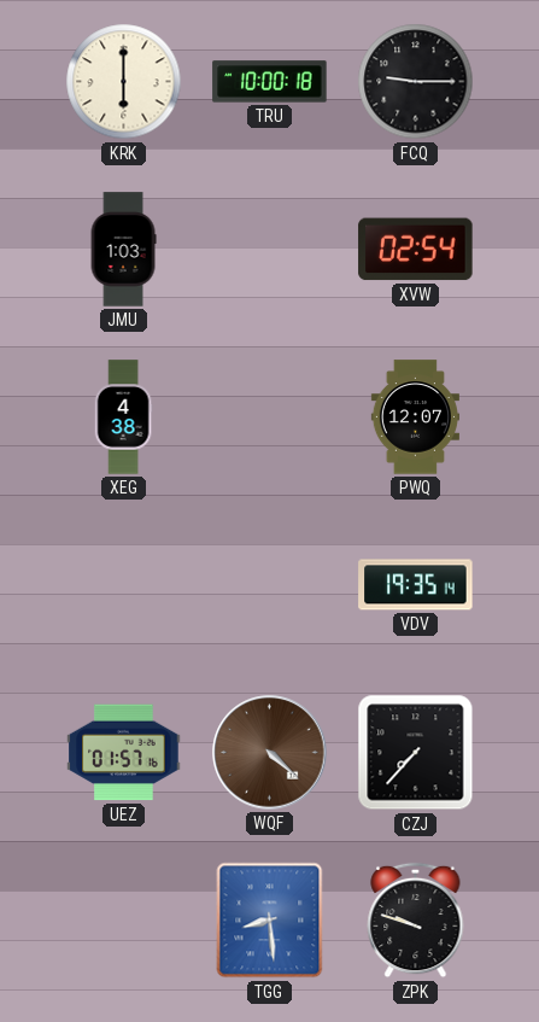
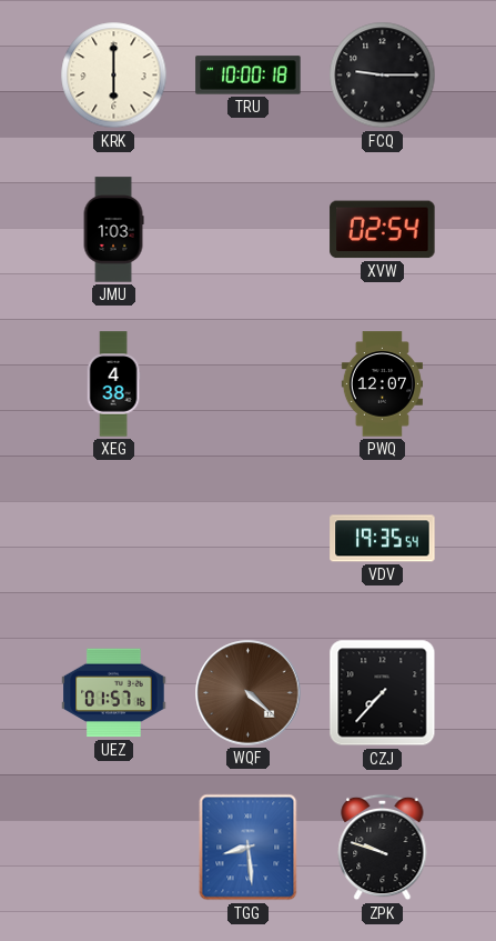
VDV: 19:35:14 -> 19:35:54
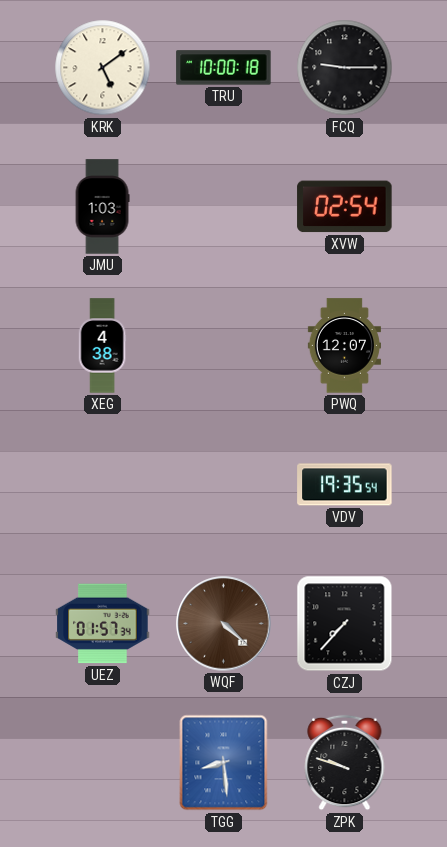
KRK: 6:00 -> 5:09
UEZ: 01:57:16 -> 01:57:34
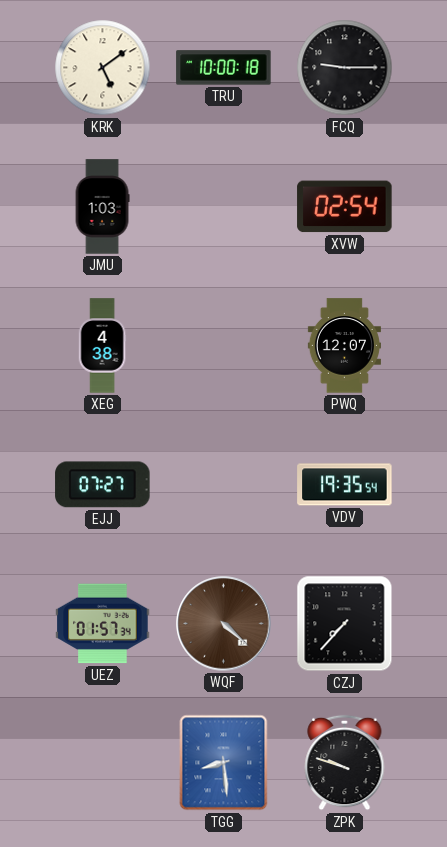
EJJ: none -> 07:27
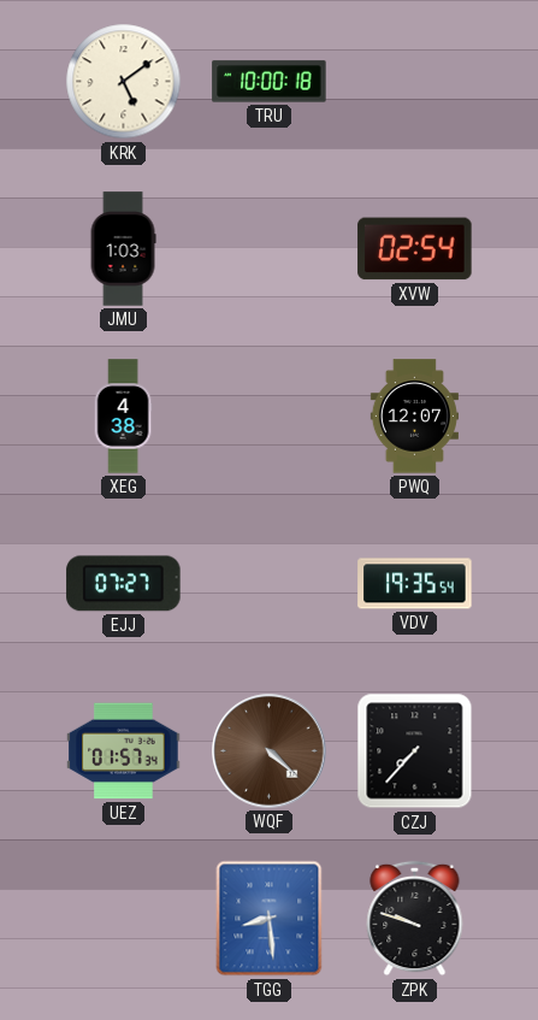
FCQ: 9:15 -> none
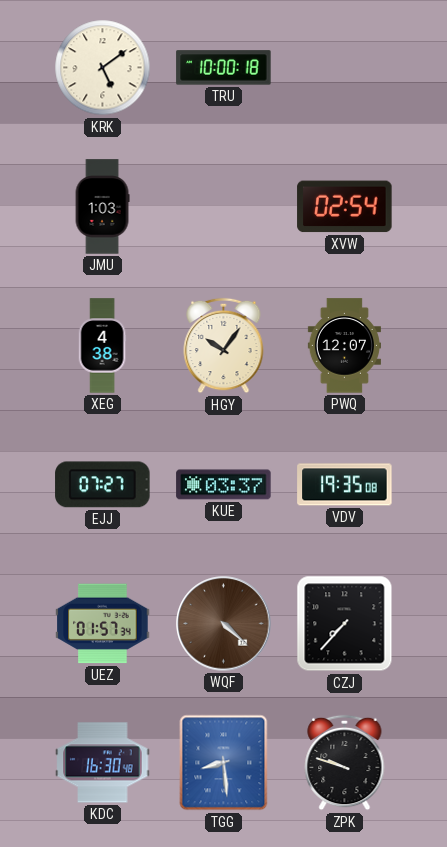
HGY: none -> 10:06
KUE: none -> 03:37
VDV: 19:35:54 -> 19:35:08
KDC: none -> 16:30
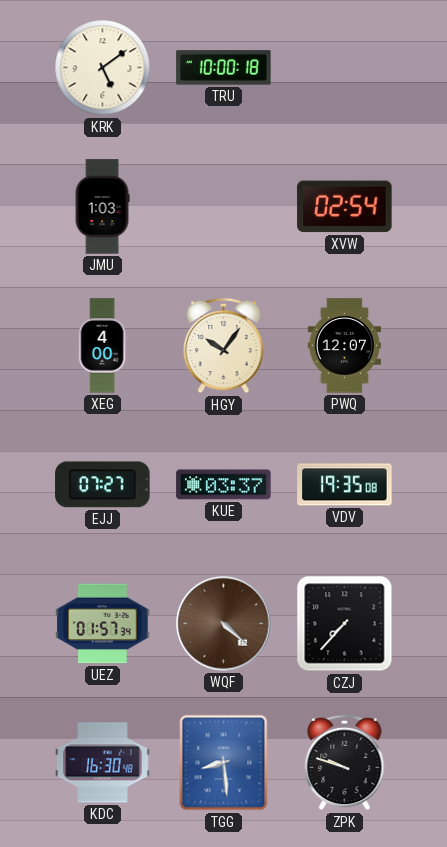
XEG: 4:38 -> 4:00
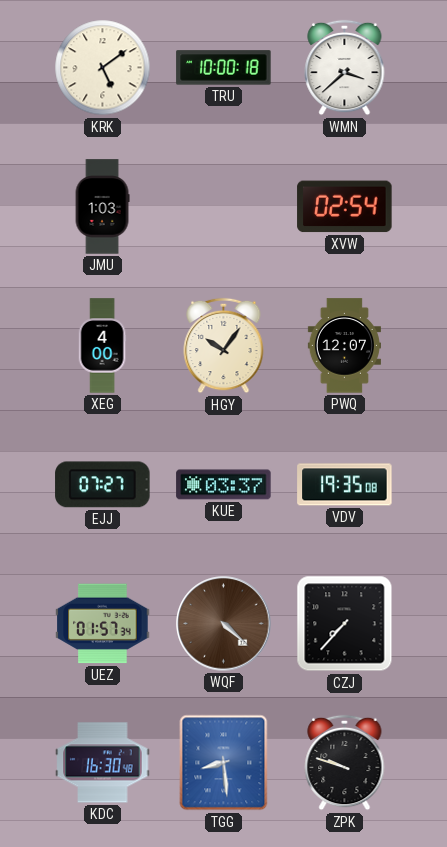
WMN: none -> 3:38
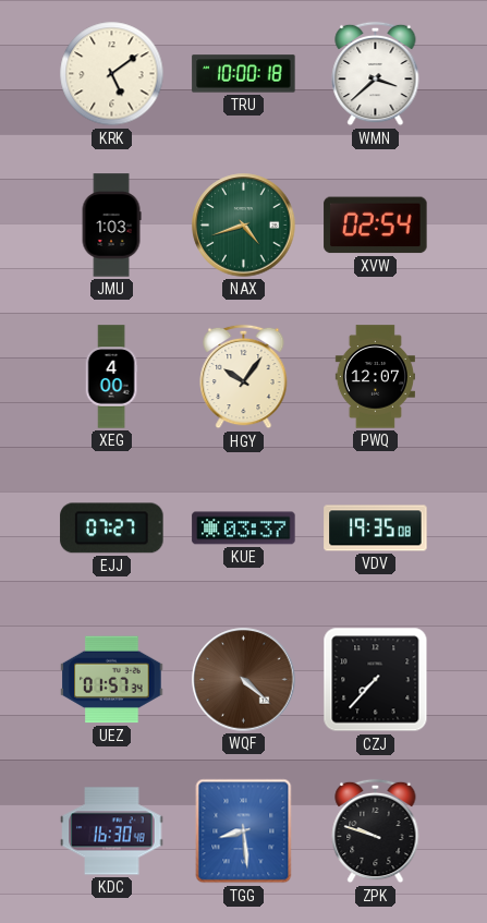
NAX: none -> 4:42
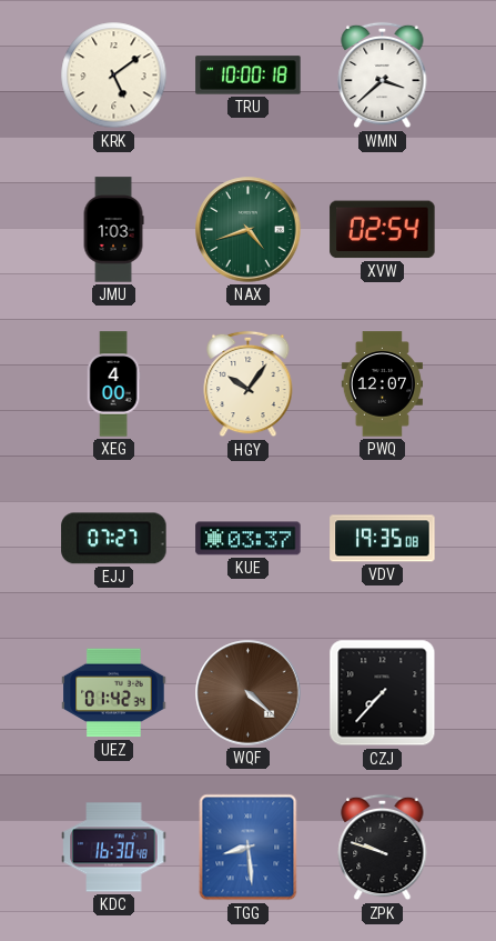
UEZ: 01:57 -> 01:42
